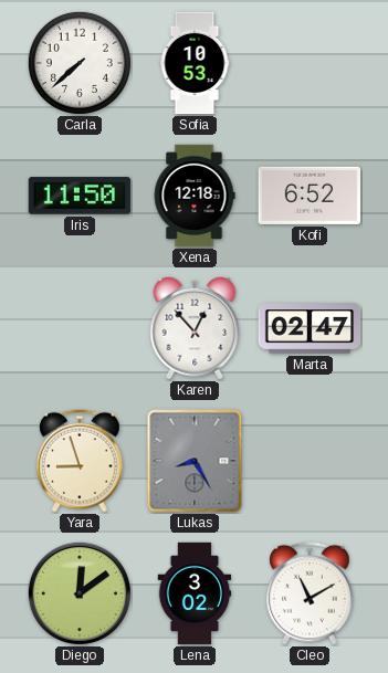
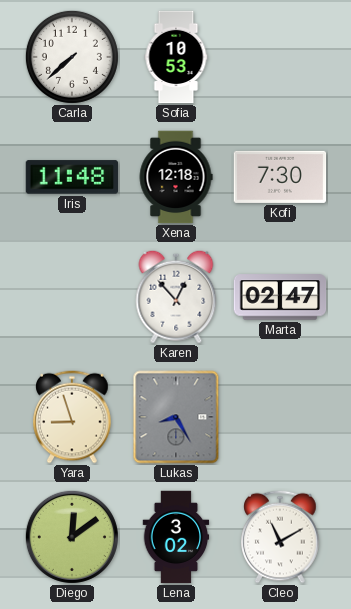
Iris: 11:50 -> 11:48
Kofi: 6:52 -> 7:30
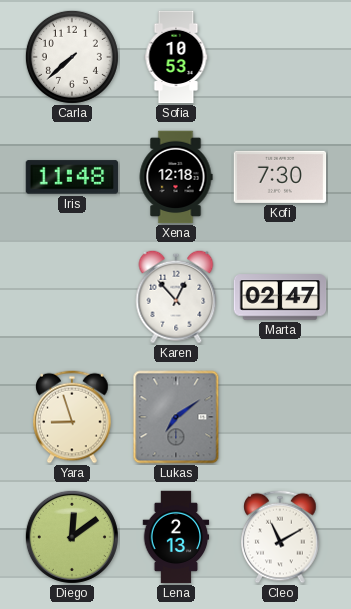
Lukas: 8:25 -> 7:09
Lena: 3:02 -> 2:13
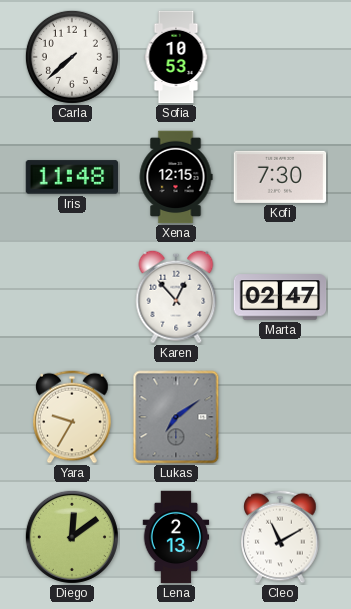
Xena: 12:18 -> 12:15
Yara: 8:57 -> 9:35
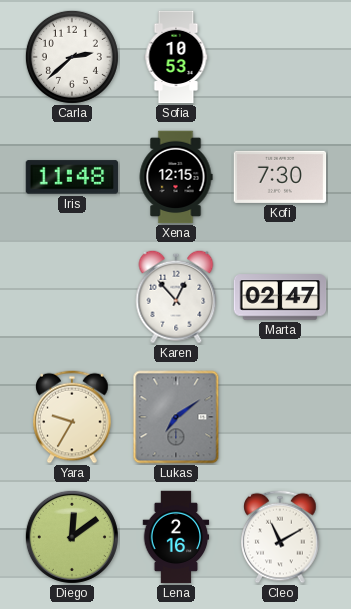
Carla: 7:38 -> 2:38
Lena: 2:13 -> 2:16
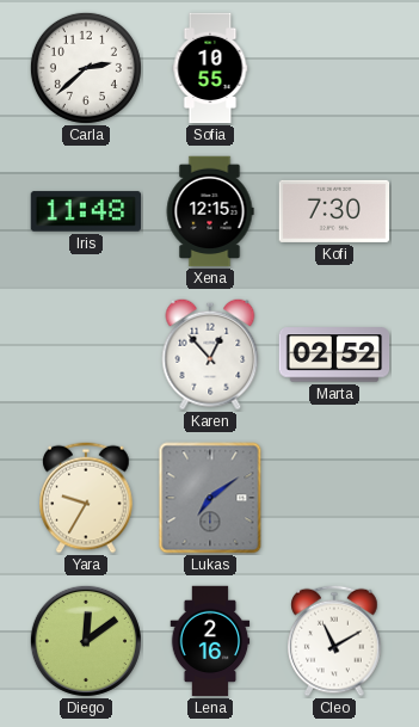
Sofia: 10:53 -> 10:55
Marta: 02:47 -> 02:52
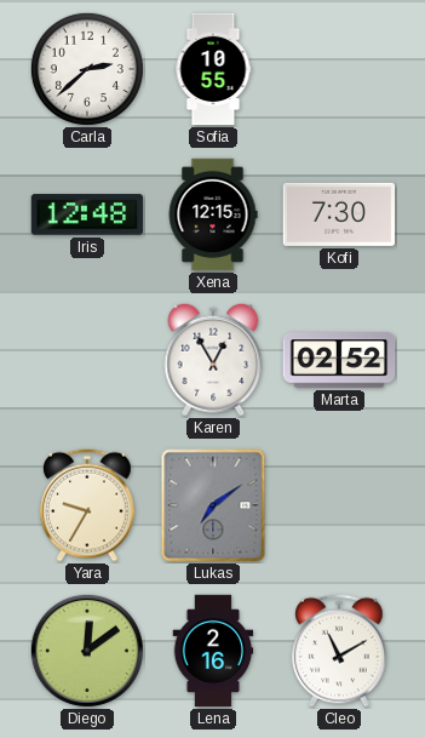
Iris: 11:48 -> 12:48
Karen: 12:53 -> 12:55
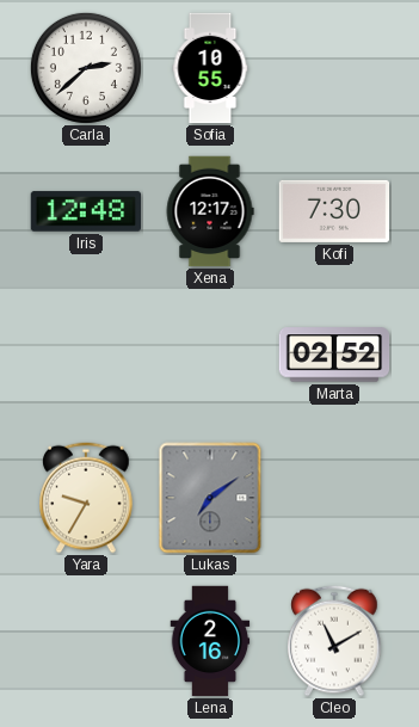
Xena: 12:15 -> 12:17
Karen: 12:55 -> none
Diego: 12:09 -> none
